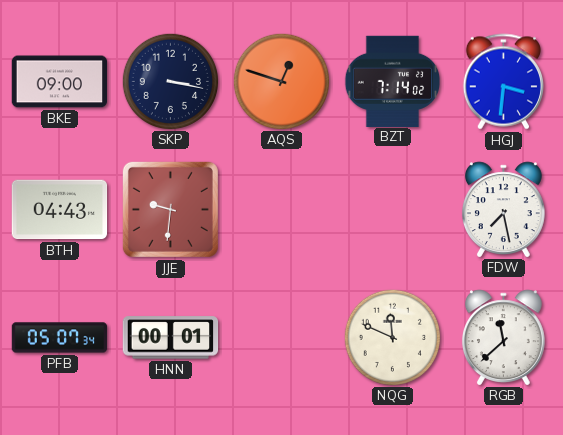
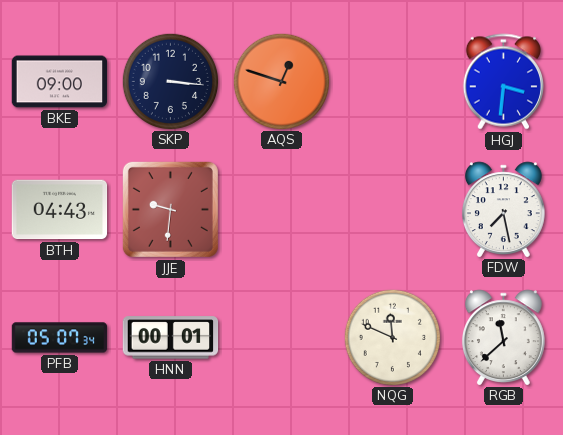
SKP: 3:17 -> 3:16
BZT: 7:14 -> none
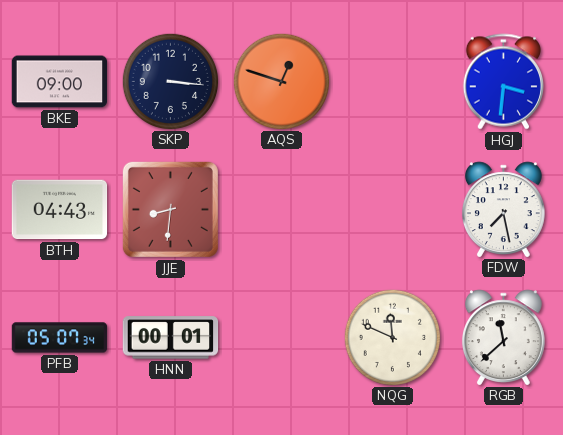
JJE: 9:31 -> 8:31
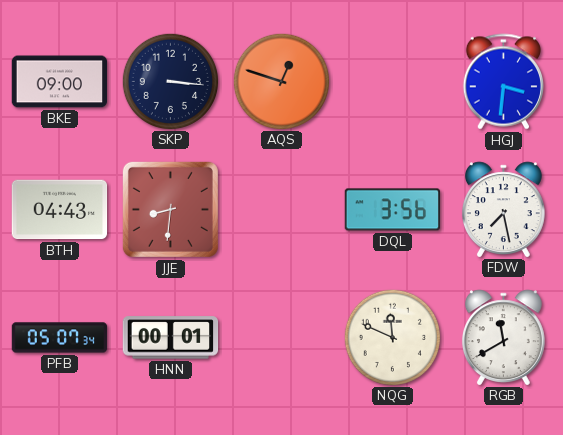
DQL: none -> 3:56
RGB: 11:38 -> 11:40
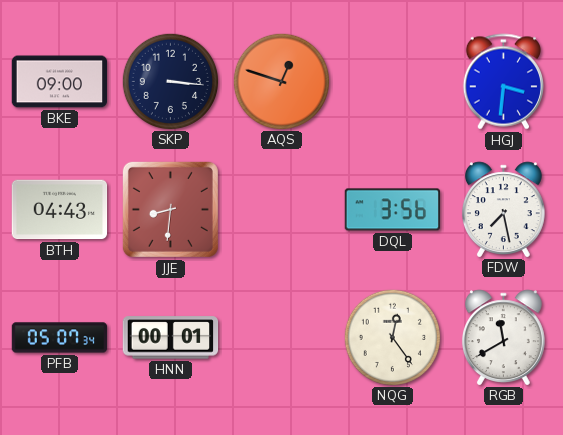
NQG: 11:49 -> 12:24
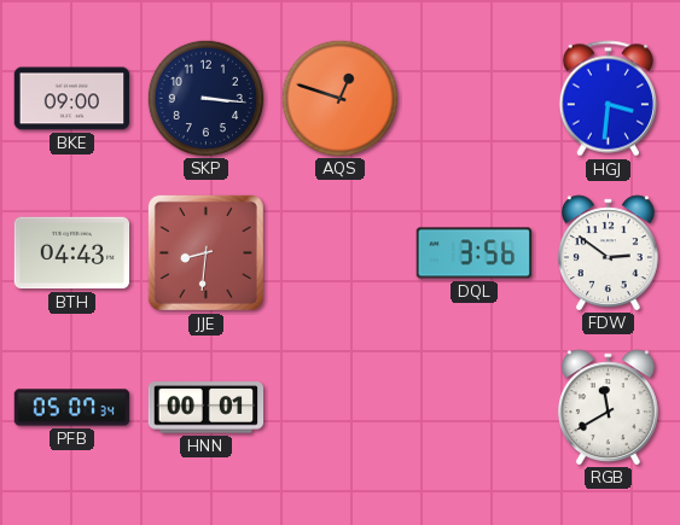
FDW: 7:28 -> 2:51
NQG: 12:24 -> none
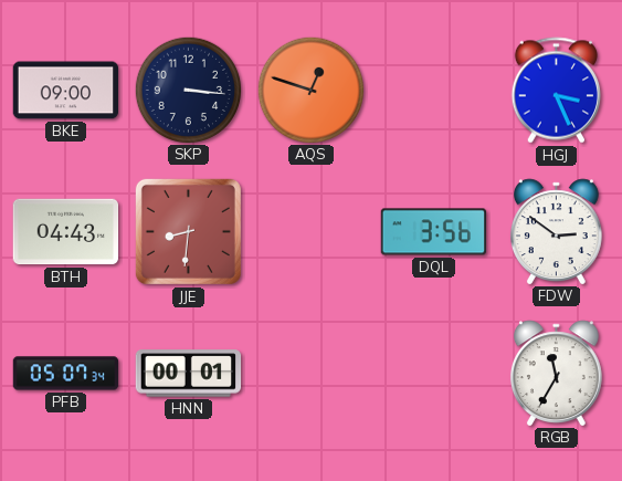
HGJ: 3:31 -> 3:26
RGB: 11:40 -> 11:35
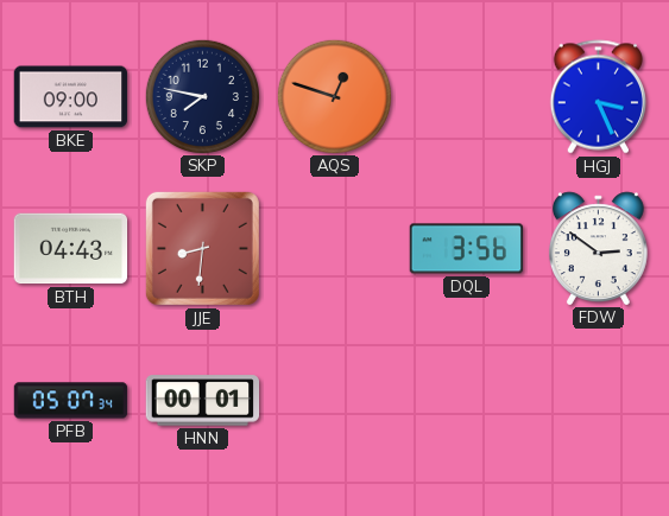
SKP: 3:16 -> 7:47
RGB: 11:35 -> none
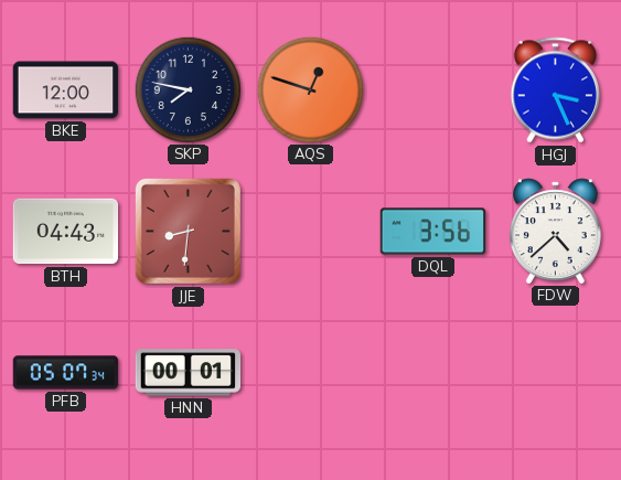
BKE: 09:00 -> 12:00
FDW: 2:51 -> 4:38
